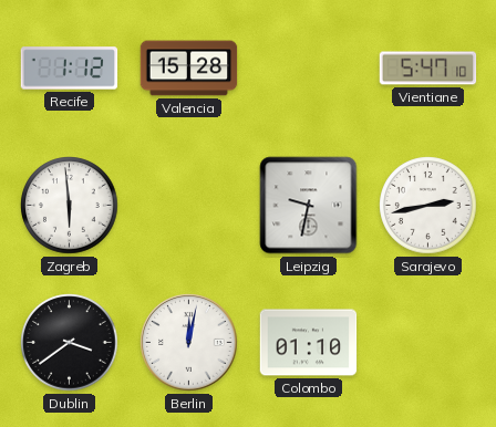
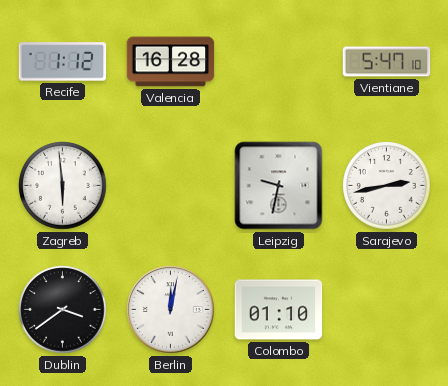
Valencia: 15:28 -> 16:28
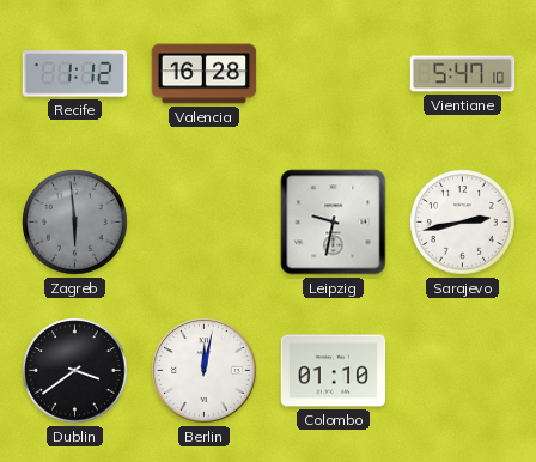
Zagreb dial: white -> grey
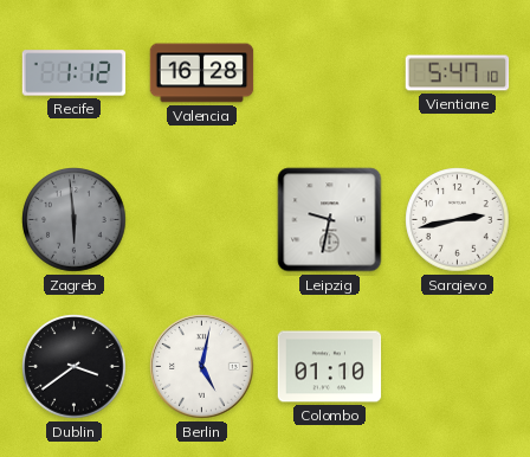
Berlin: 12:02 -> 5:02
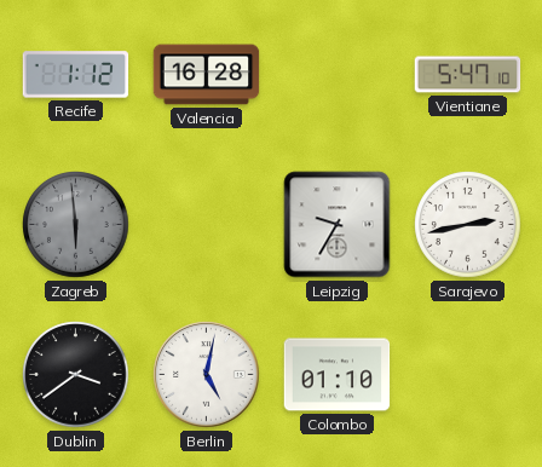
Leipzig: 9:32 -> 9:35
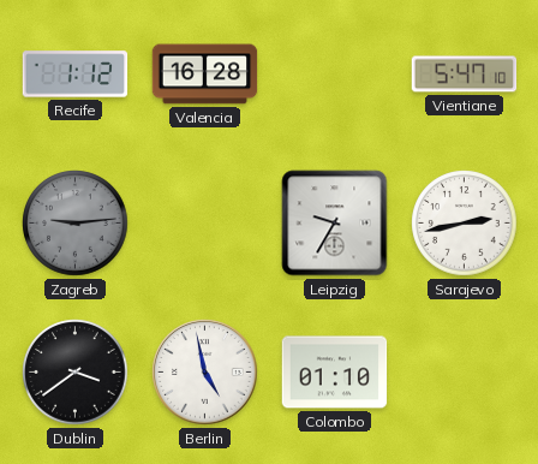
Zagreb: 5:59 -> 9:14
Berlin: 5:02 -> 4:58
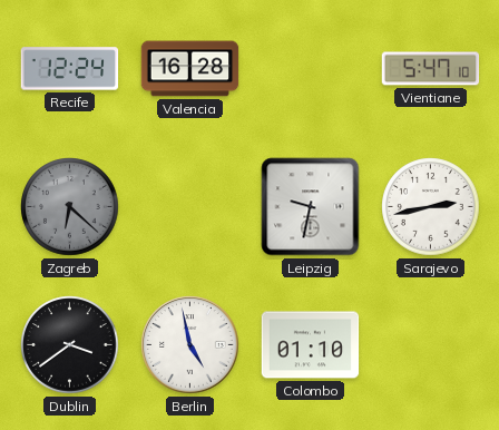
Recife: 1:12 -> 12:24
Zagreb: 9:14 -> 6:22
Leipzig: 9:35 -> 9:32
